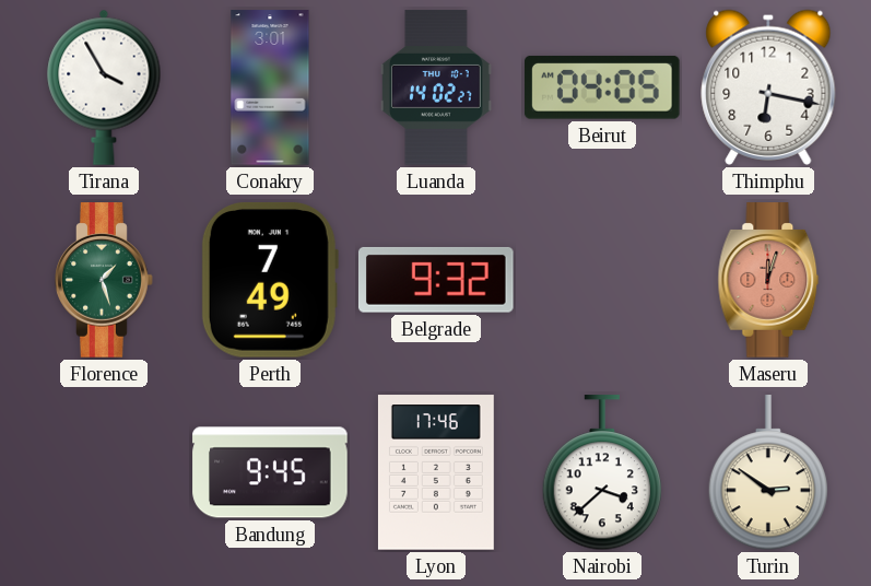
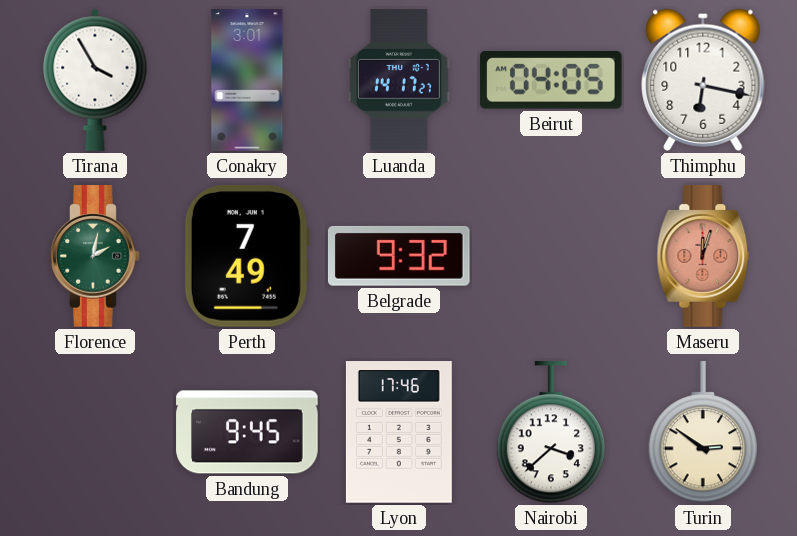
Luanda: 14:02 -> 14:17
Florence: 1:27 -> 2:02
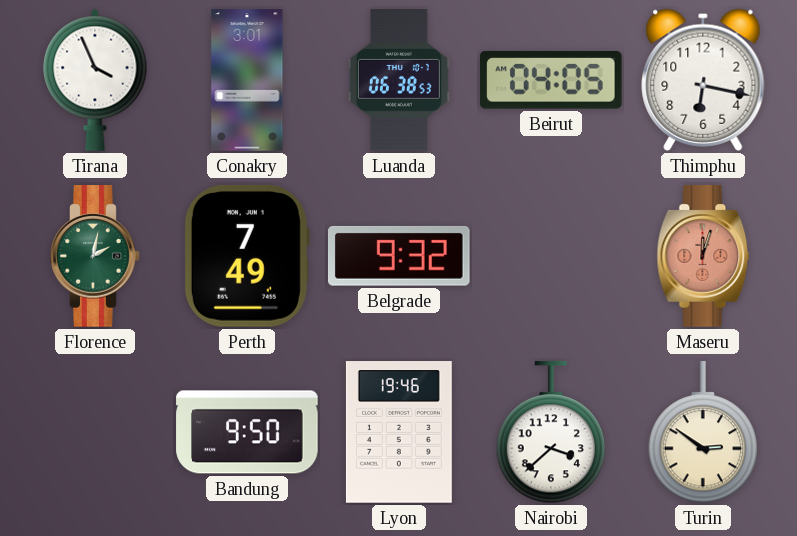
Tirana: 3:55 -> 3:56
Luanda: 14:17 -> 06:38
Bandung: 9:45 -> 9:50
Lyon: 17:46 -> 19:46
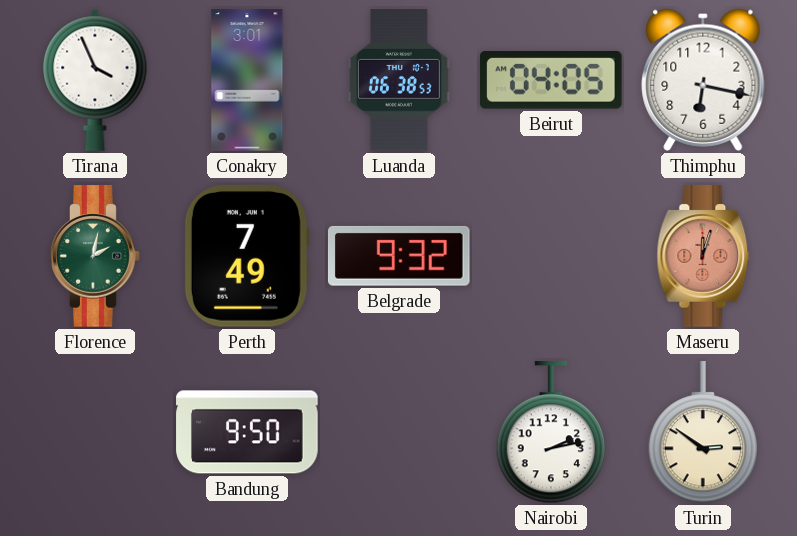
Lyon: 19:46 -> none
Nairobi: 3:38 -> 2:13
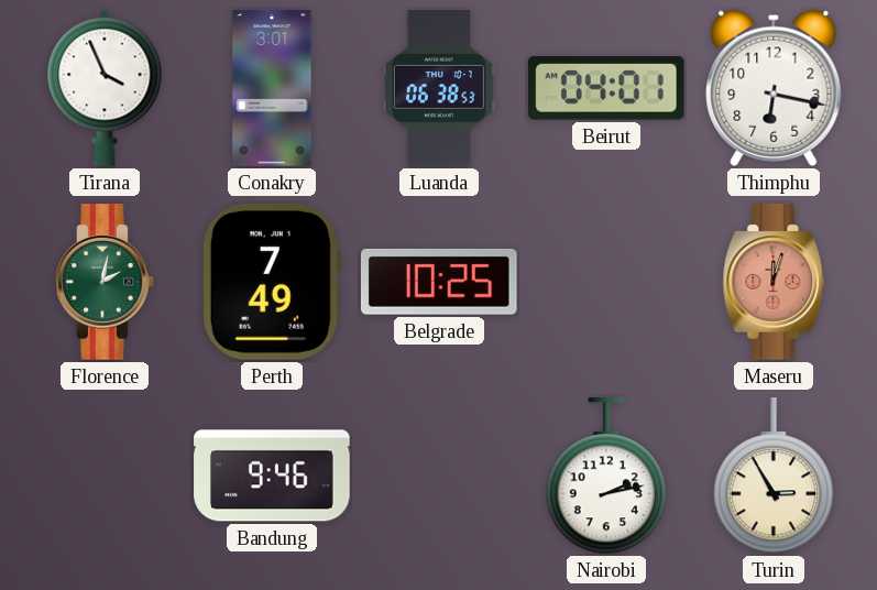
Beirut: 04:05 -> 04:01
Belgrade: 9:32 -> 10:25
Bandung: 9:50 -> 9:46
Turin: 2:51 -> 2:55
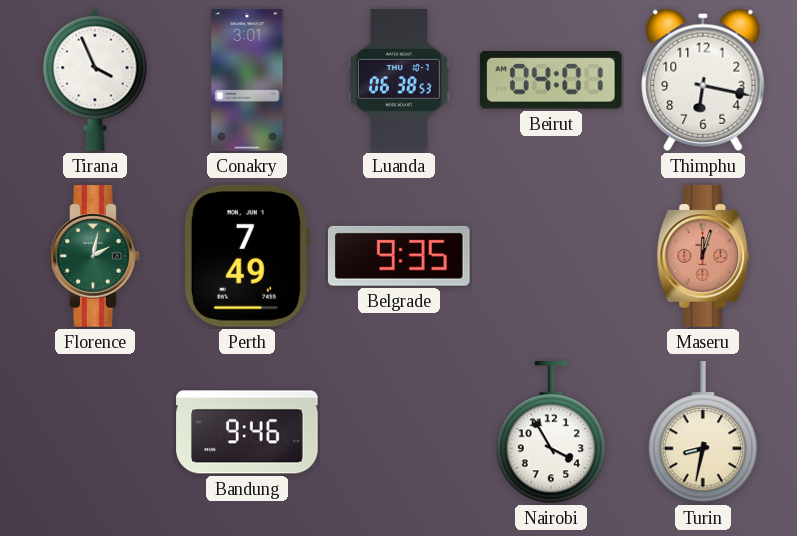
Belgrade: 10:25 -> 9:35
Nairobi: 2:13 -> 3:55
Turin: 2:55 -> 8:32
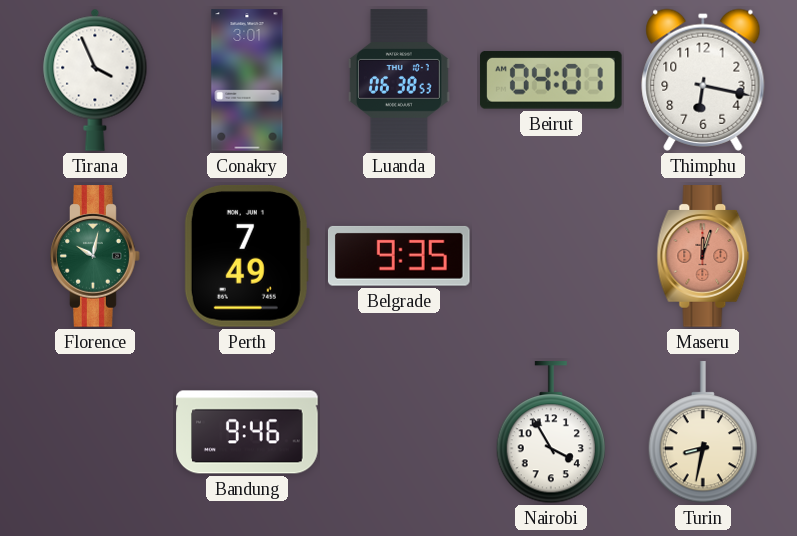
Florence: 2:02 -> 10:02
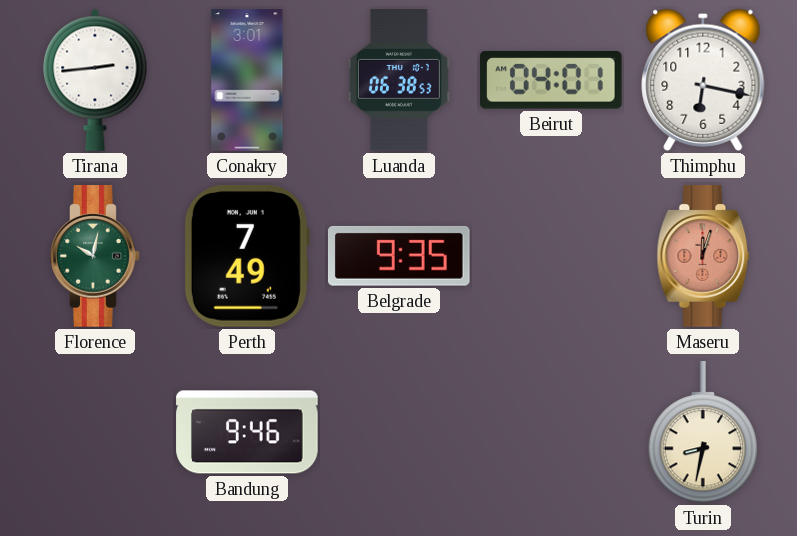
Tirana: 3:56 -> 2:44
Nairobi: 3:55 -> none
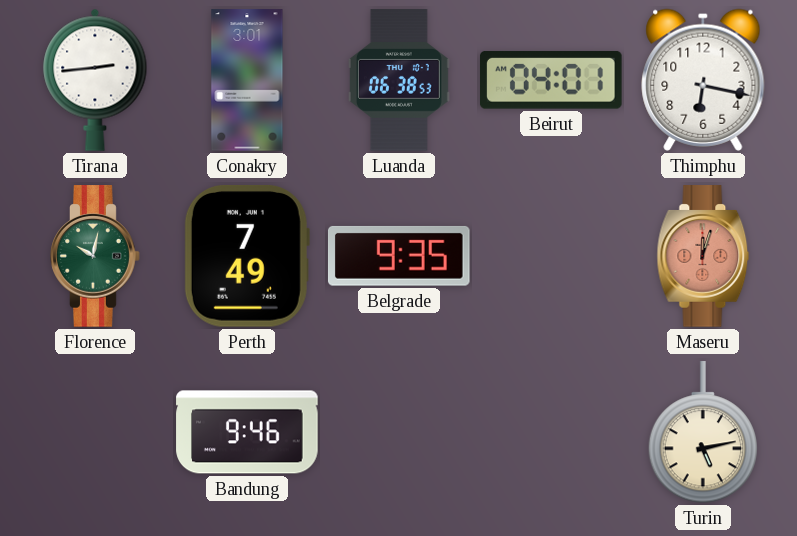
Turin: 8:32 -> 5:13
